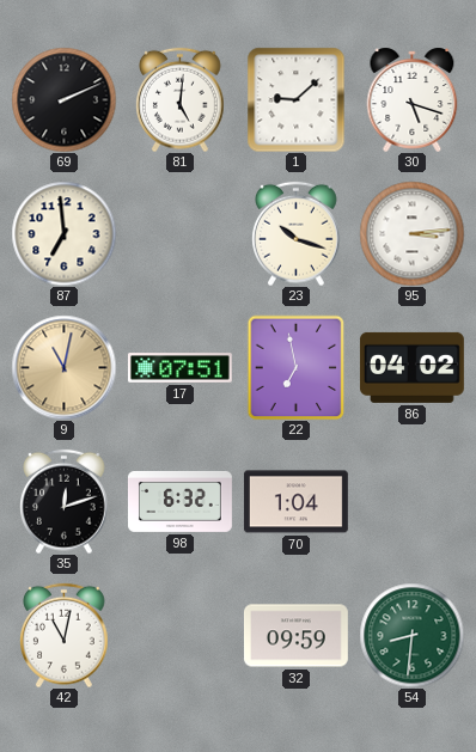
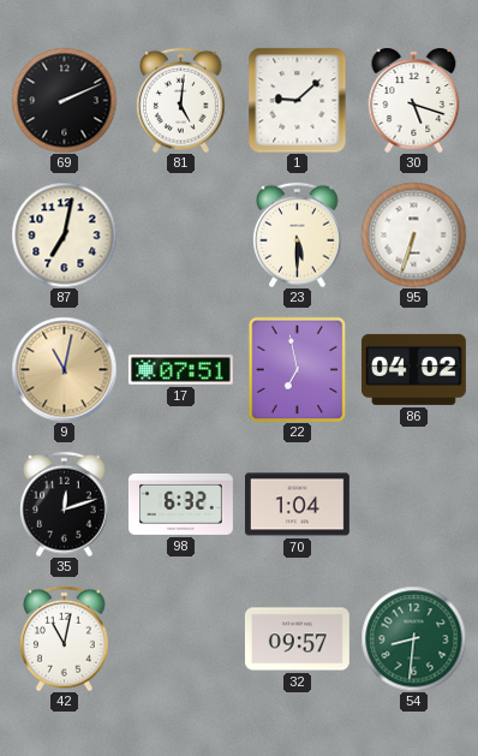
87: 6:59 -> 7:02
23: 10:18 -> 5:30
95: 3:14 -> 6:33
32: 09:59 -> 09:57
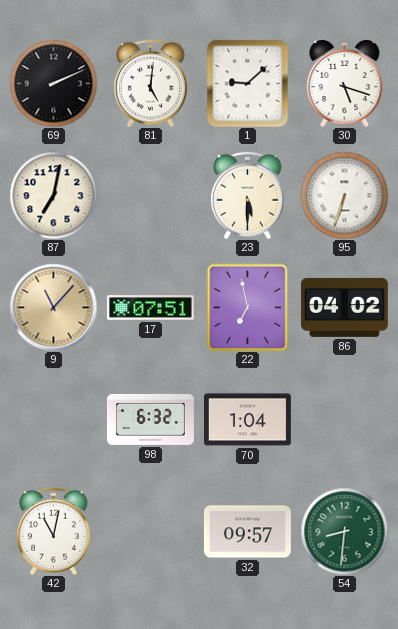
9: 11:02 -> 11:07
35: 12:12 -> none
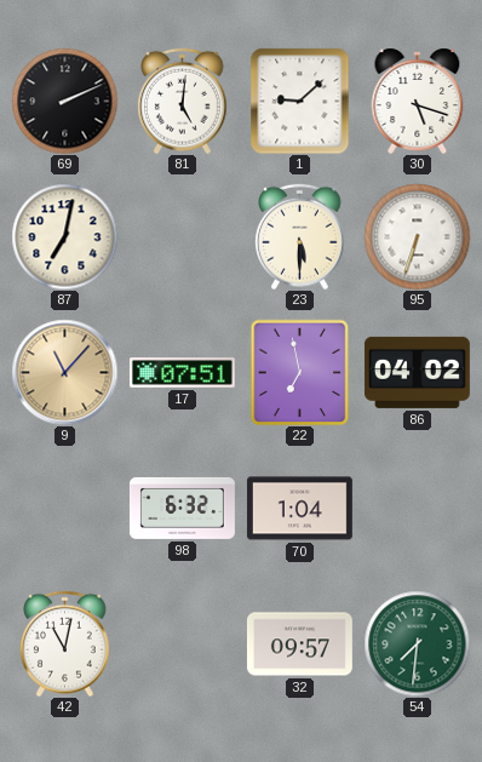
54: 8:31 -> 7:31
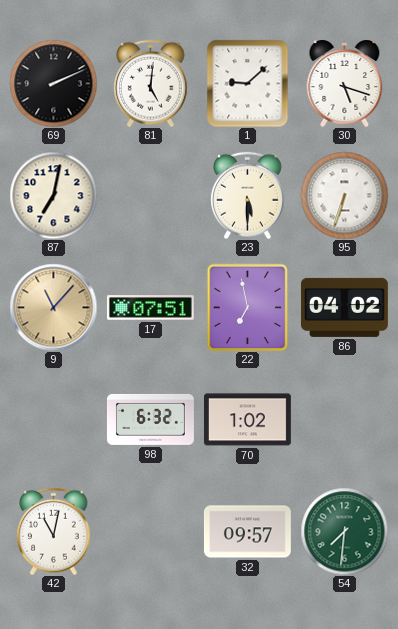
70: 1:04 -> 1:02
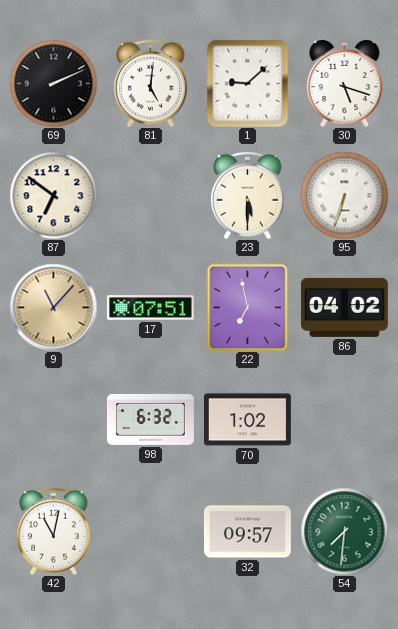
87: 7:02 -> 6:51
